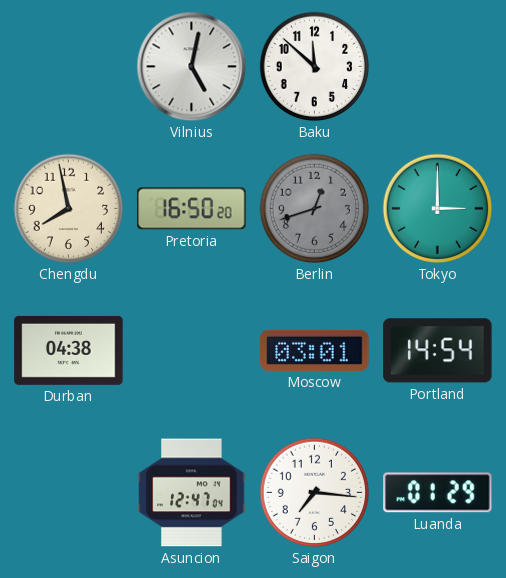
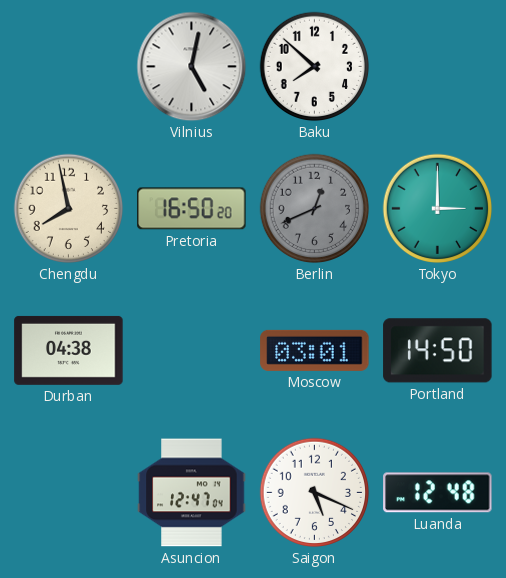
Baku: 11:52 -> 7:52
Berlin: 12:42 -> 12:41
Portland: 14:54 -> 14:50
Saigon: 7:16 -> 5:19
Luanda: 01:29 -> 12:48
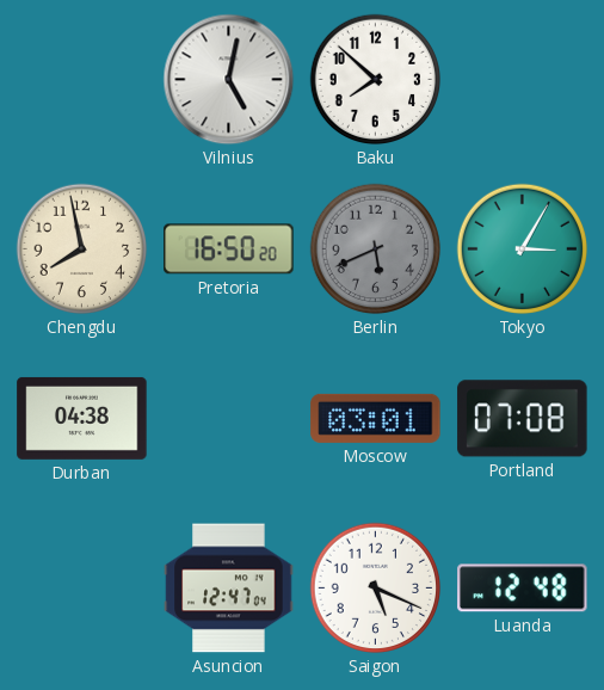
Berlin: 12:41 -> 5:41
Tokyo: 3:00 -> 3:05
Portland: 14:50 -> 07:08
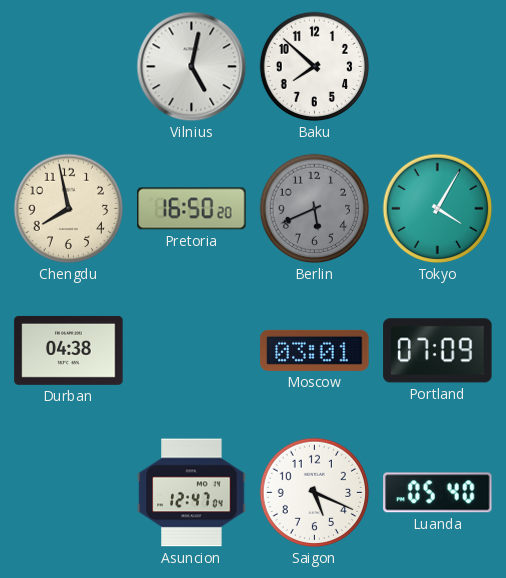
Tokyo: 3:05 -> 4:05
Portland: 07:08 -> 07:09
Luanda: 12:48 -> 05:40
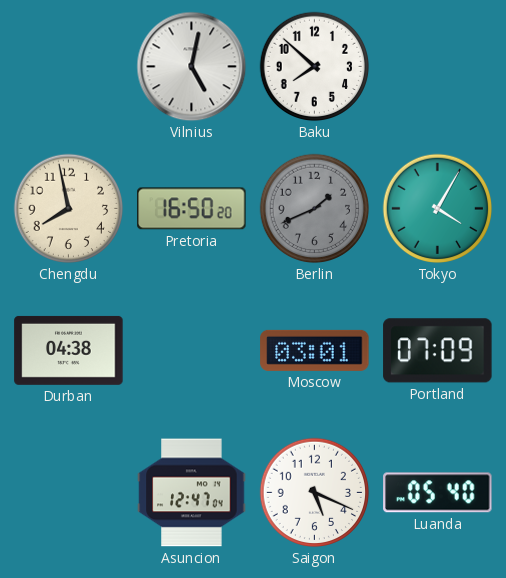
Berlin: 5:41 -> 1:41
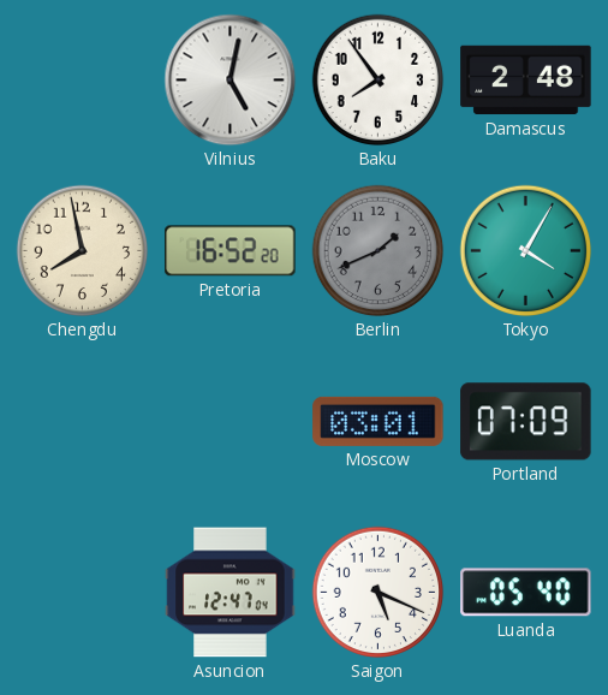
Baku: 7:52 -> 7:54
Damascus: none -> 2:48
Pretoria: 16:50 -> 16:52
Durban: 04:38 -> none
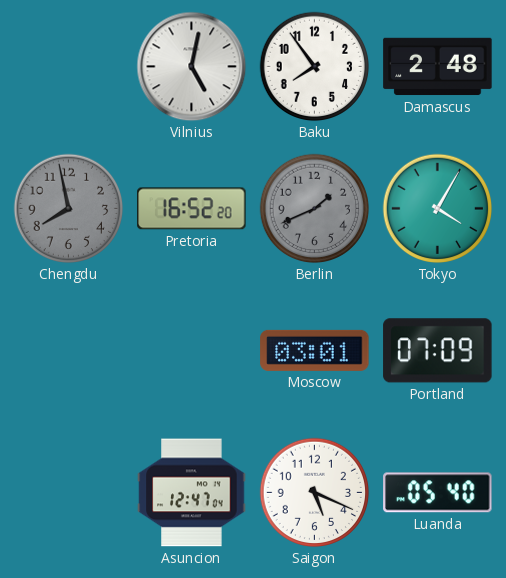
Chengdu dial: cream -> grey
